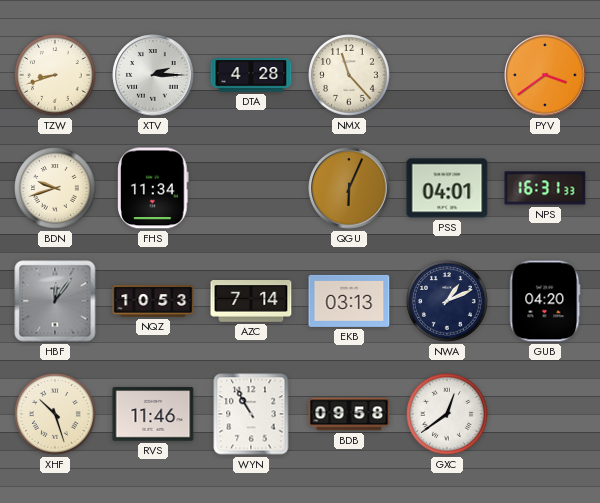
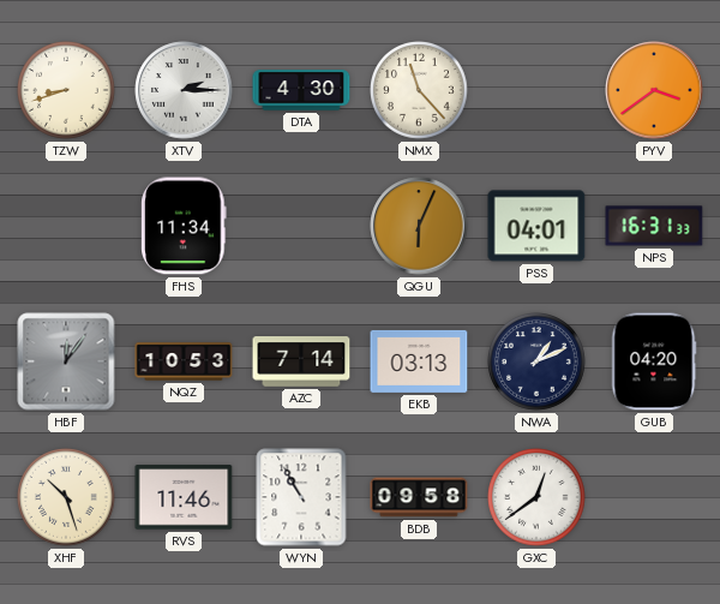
DTA: 4:28 -> 4:30
BDN: 9:42 -> none
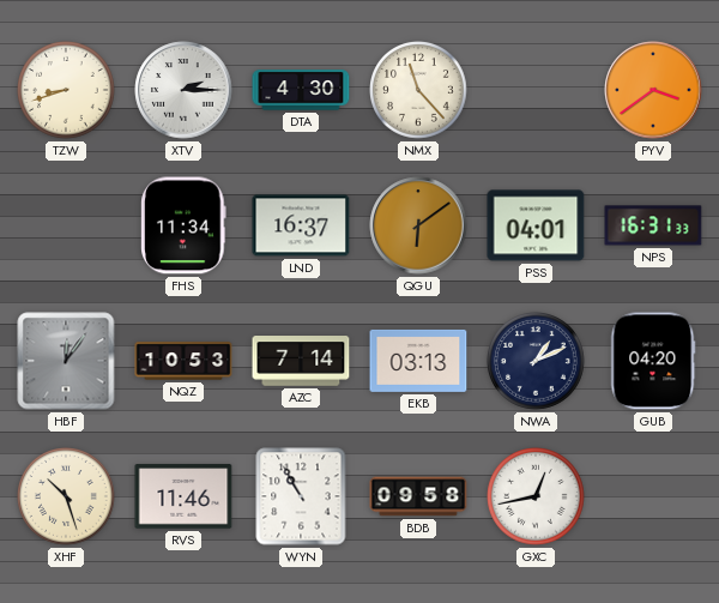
LND: none -> 16:37
QGU: 6:04 -> 6:09
GXC: 12:39 -> 12:43
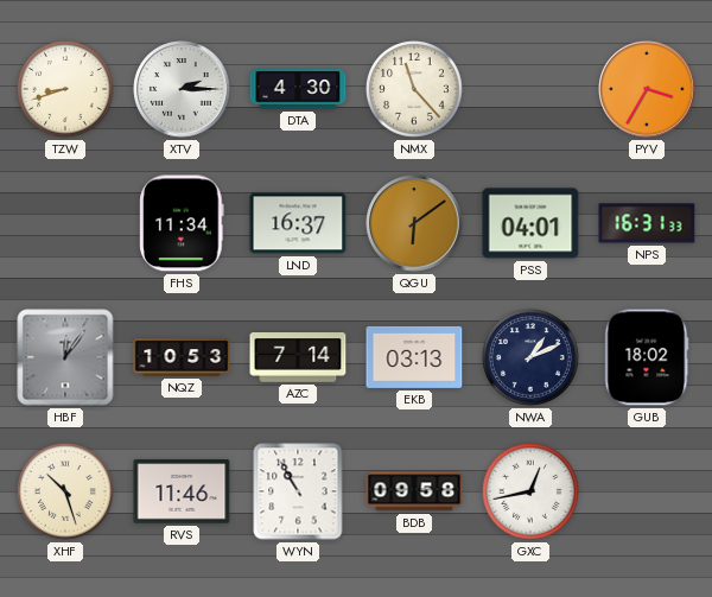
PYV: 3:39 -> 3:35
GUB: 04:20 -> 18:02
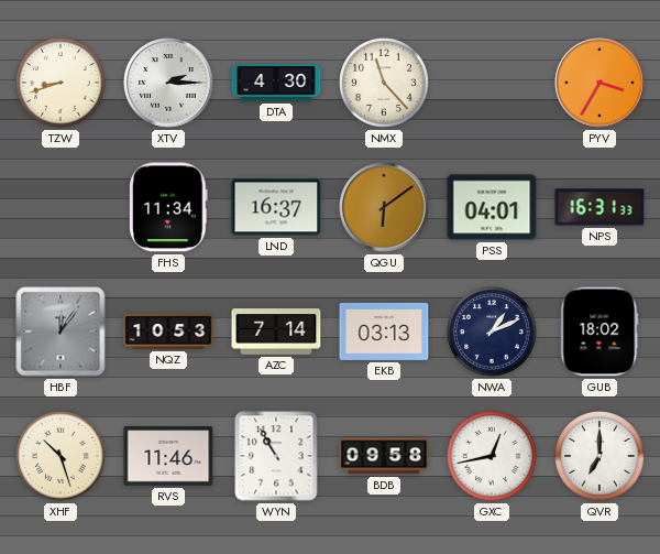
QVR: none -> 7:00
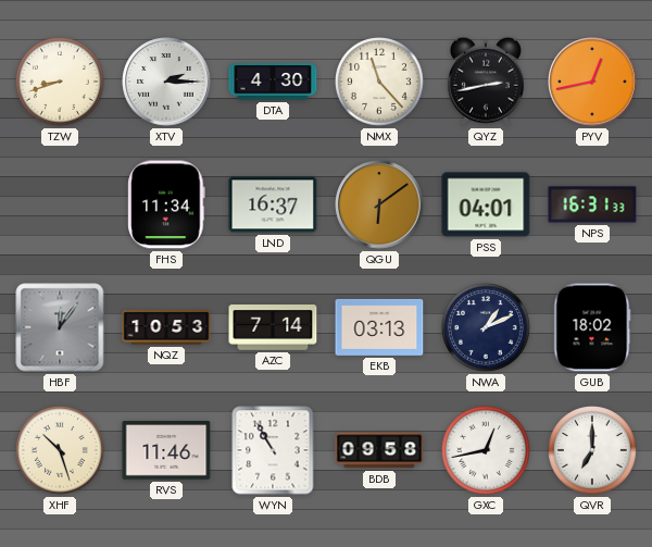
QYZ: none -> 2:43
PYV: 3:35 -> 12:43
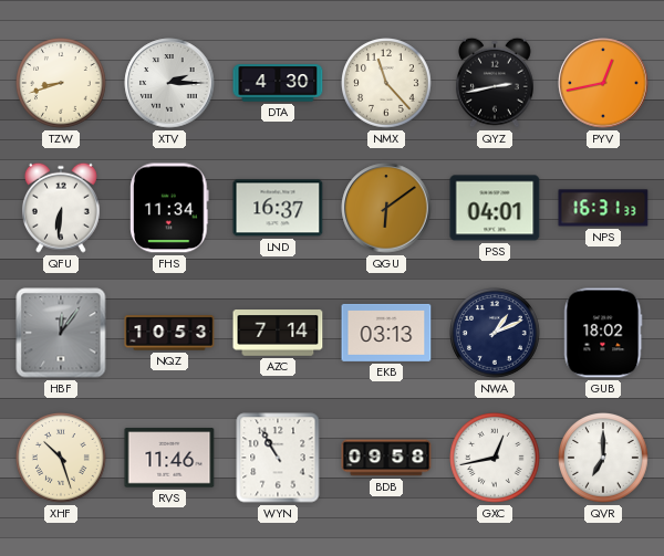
QFU: none -> 6:31
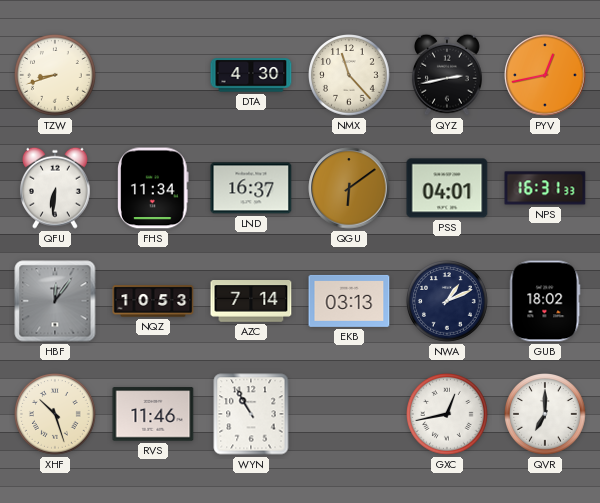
XTV: 2:15 -> none
BDB: 09:58 -> none
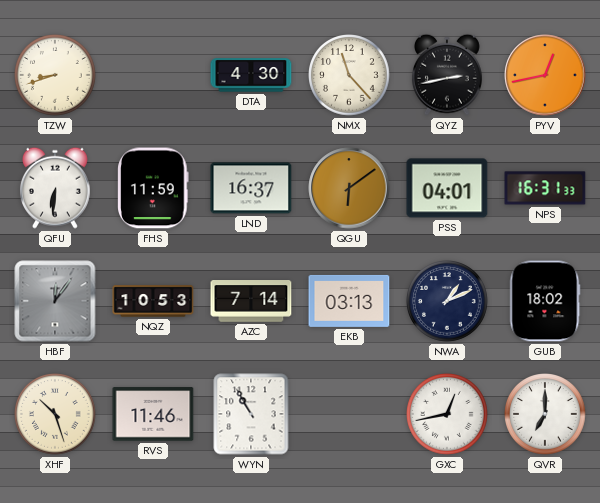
FHS: 11:34 -> 11:59
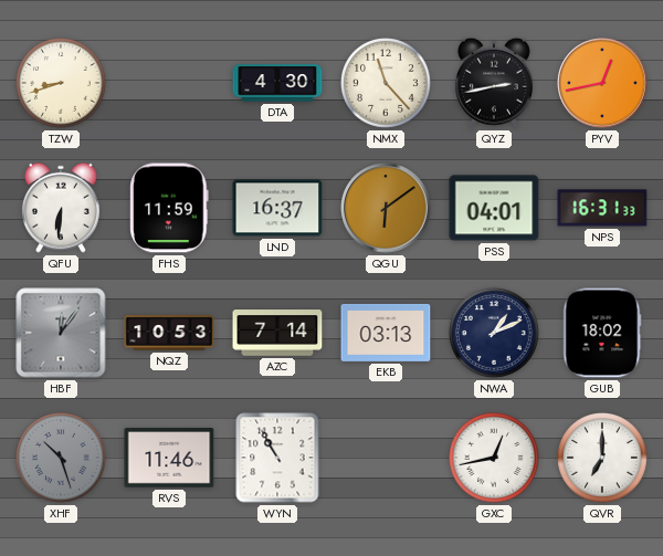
XHF dial: cream -> grey
